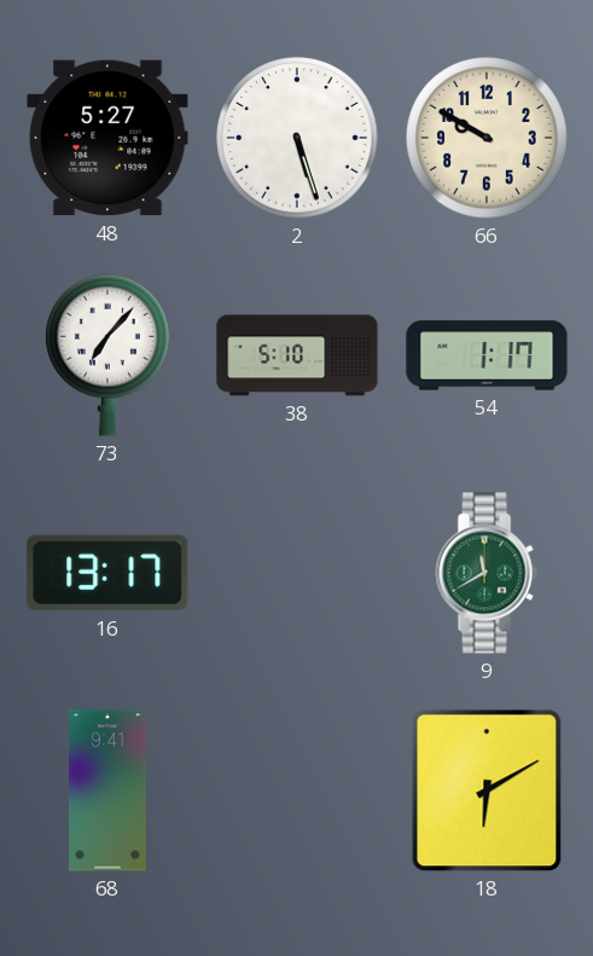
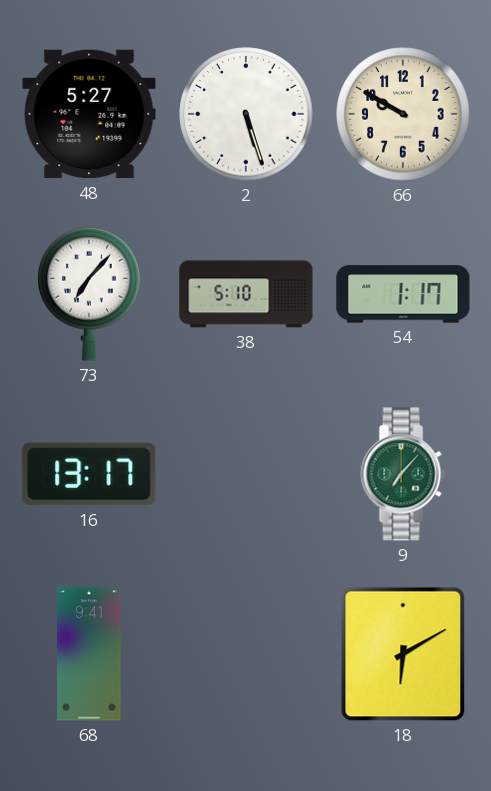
9: 11:40 -> 7:07
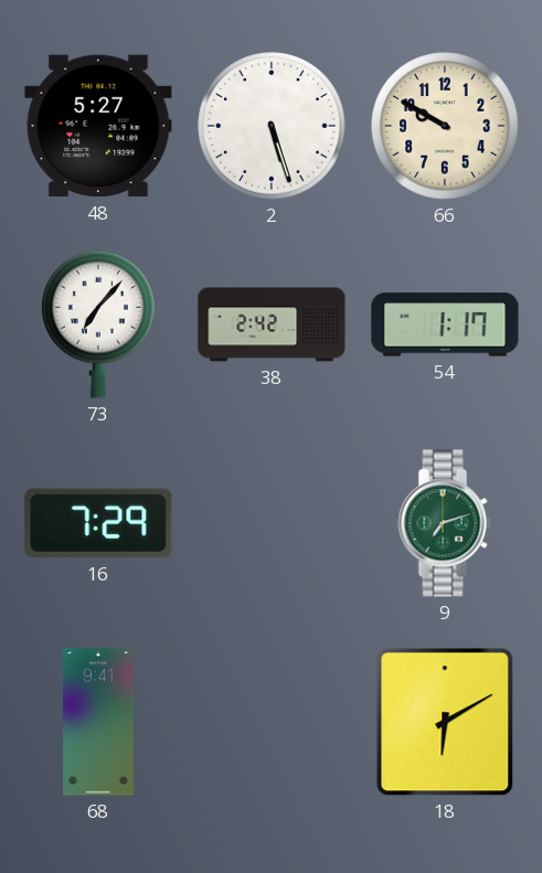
38: 5:10 -> 2:42
16: 13:17 -> 7:29
9: 7:07 -> 7:12
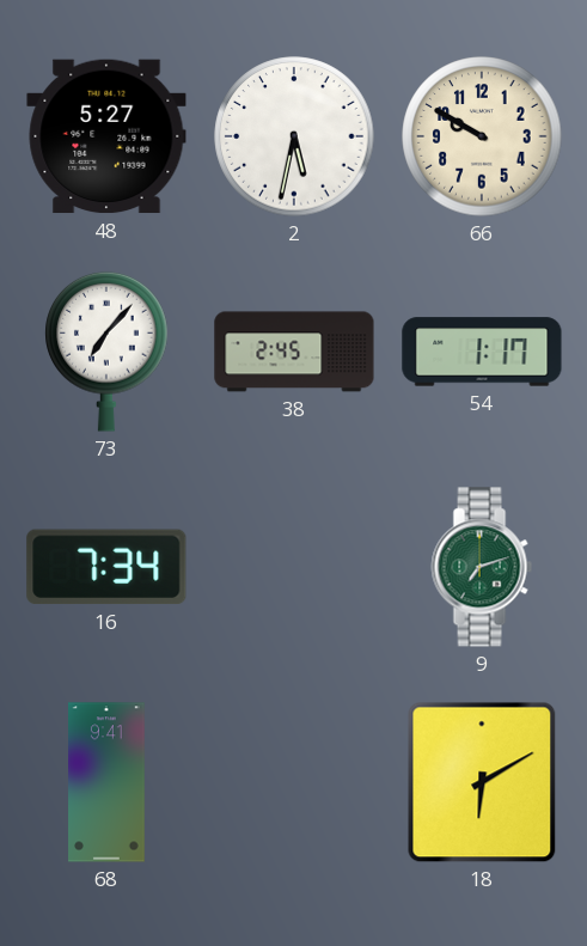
2: 5:27 -> 5:32
38: 2:42 -> 2:45
16: 7:29 -> 7:34
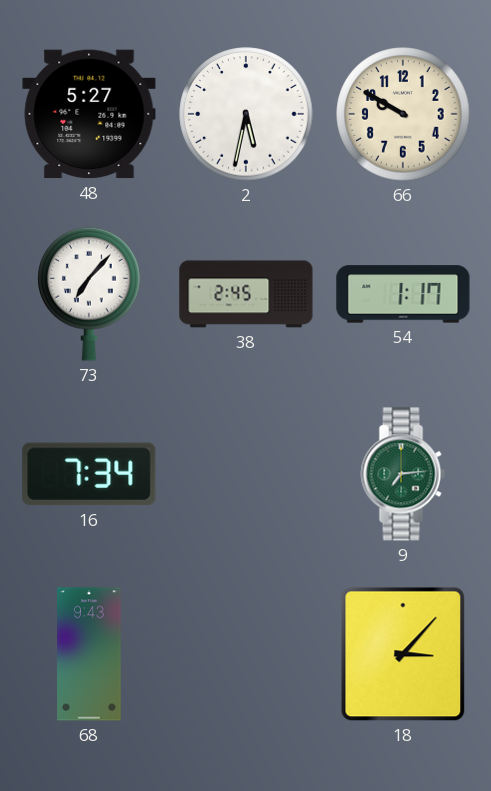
9: 7:12 -> 7:14
68: 9:41 -> 9:43
18: 6:10 -> 3:07
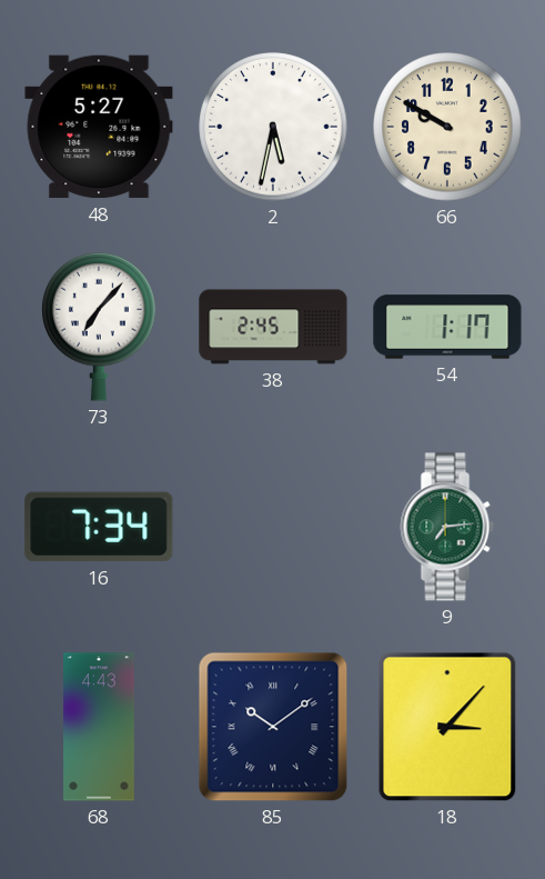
68: 9:43 -> 4:43
85: none -> 10:09
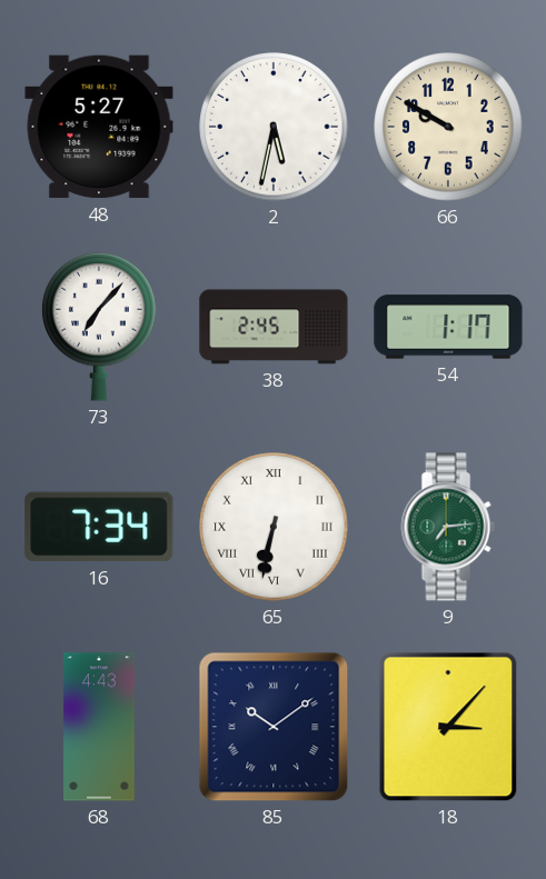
65: none -> 6:32
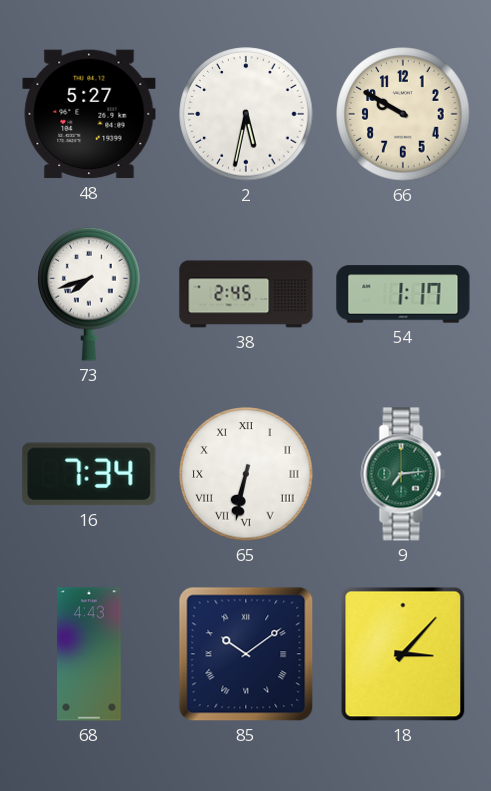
73: 7:07 -> 7:42
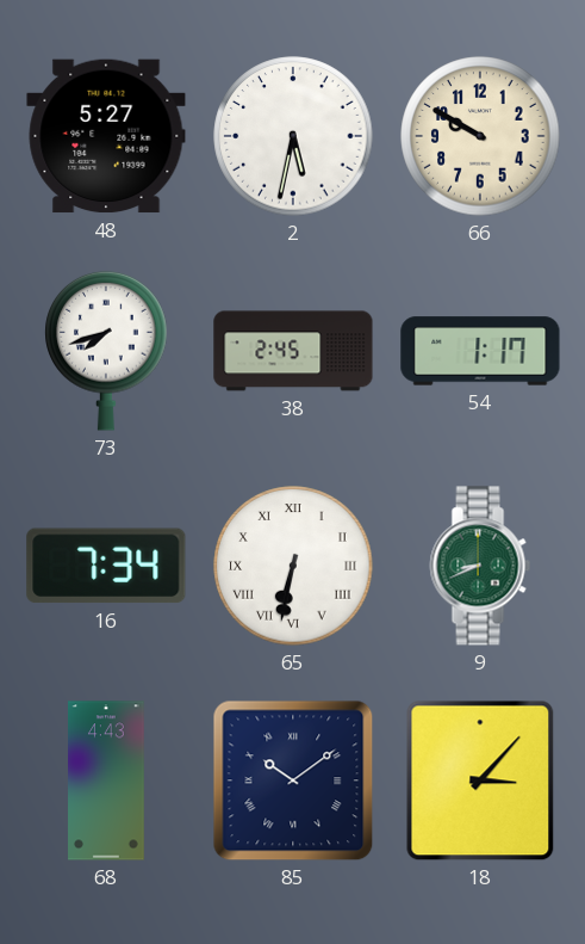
9: 7:14 -> 8:41
